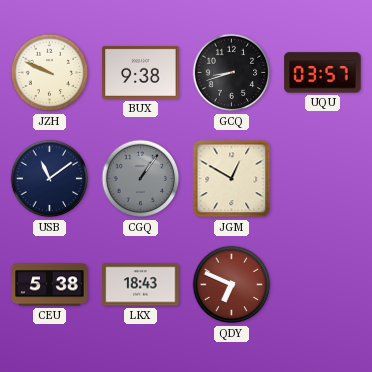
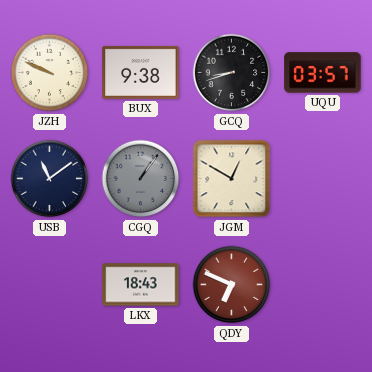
CEU: 5:38 -> none
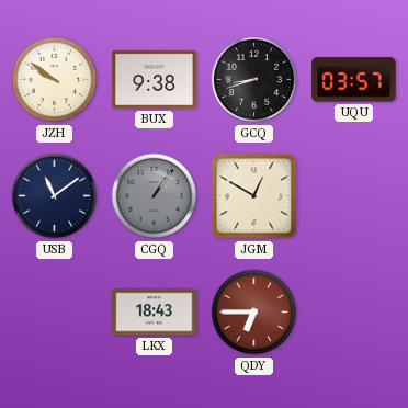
JZH: 9:49 -> 9:51
QDY: 6:49 -> 6:45
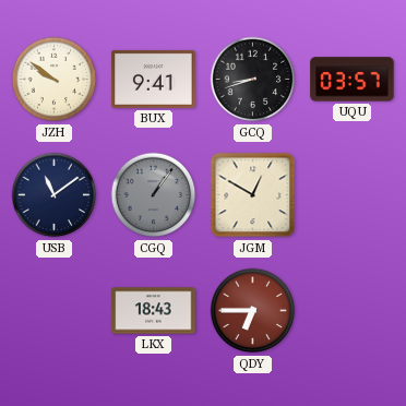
BUX: 9:38 -> 9:41
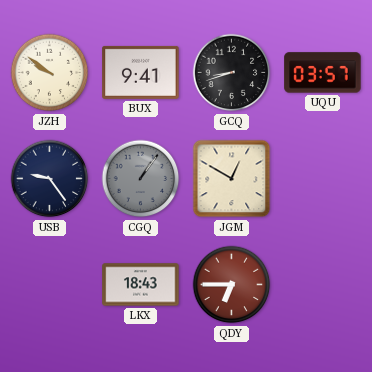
USB: 11:09 -> 9:24
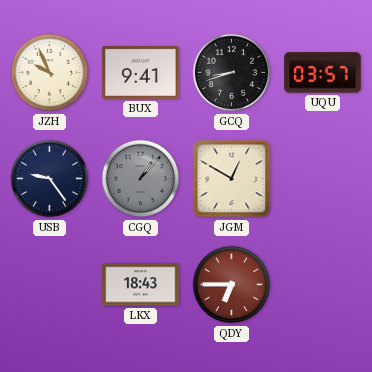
JZH: 9:51 -> 9:56
CGQ: 1:06 -> 1:07
